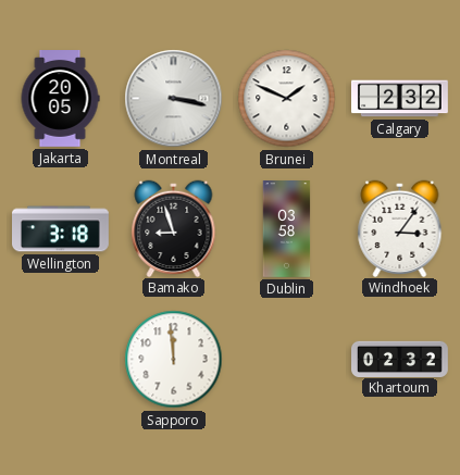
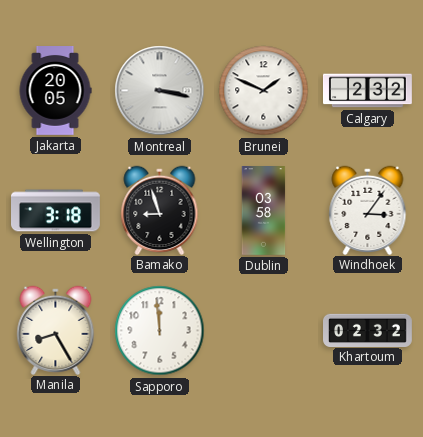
Manila: none -> 8:25
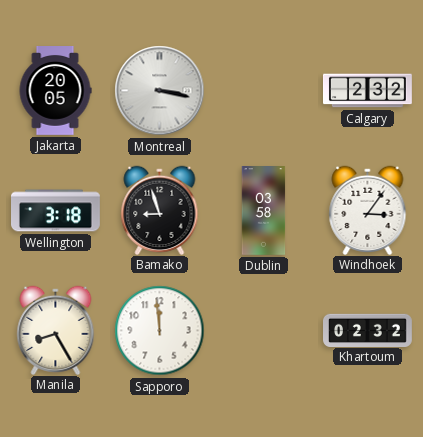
Brunei: 1:49 -> none
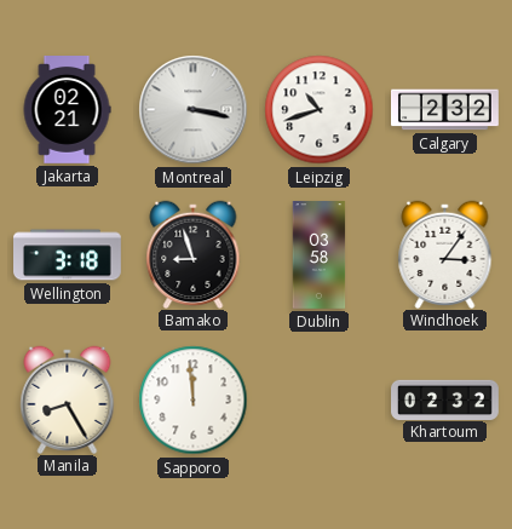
Jakarta: 20:05 -> 02:21
Leipzig: none -> 10:42
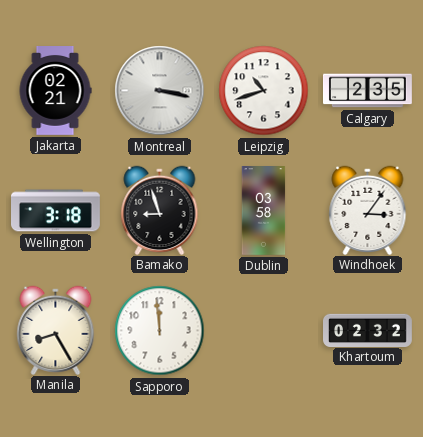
Calgary: 2:32 -> 2:35
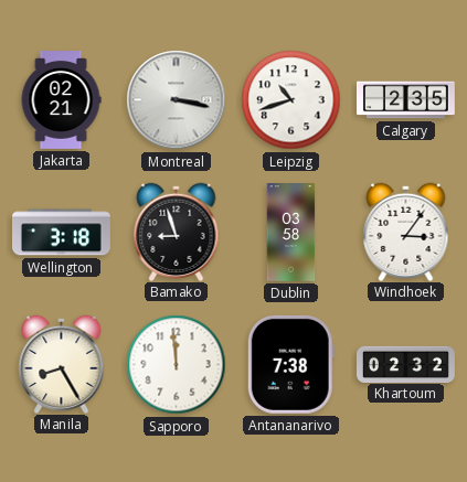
Antananarivo: none -> 7:38
